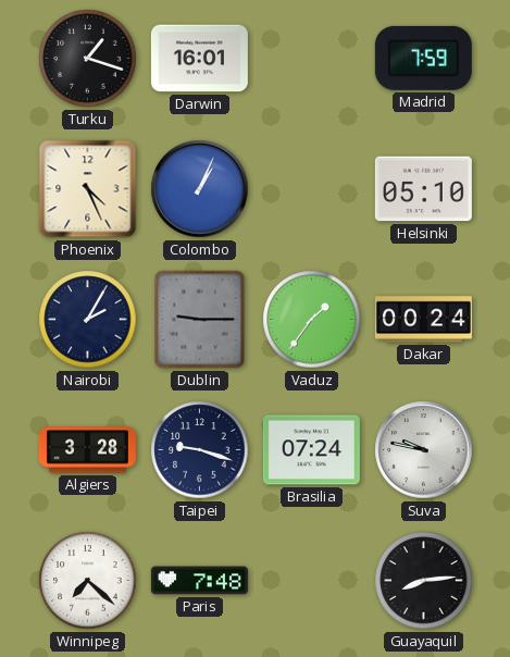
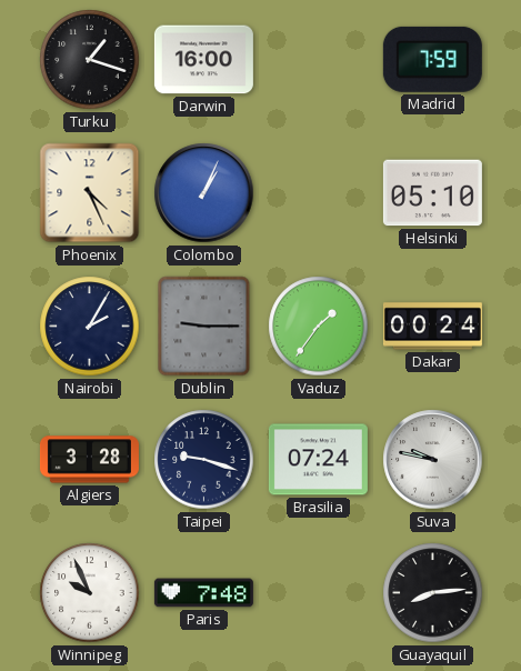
Darwin: 16:01 -> 16:00
Winnipeg: 7:22 -> 9:56
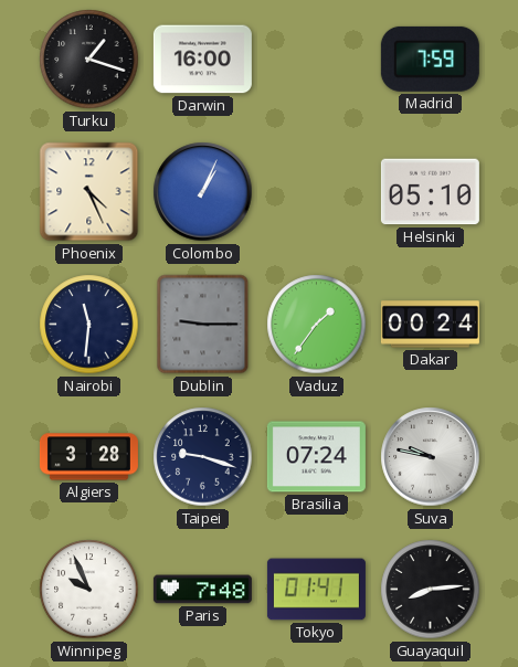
Nairobi: 2:05 -> 11:31
Tokyo: none -> 01:41
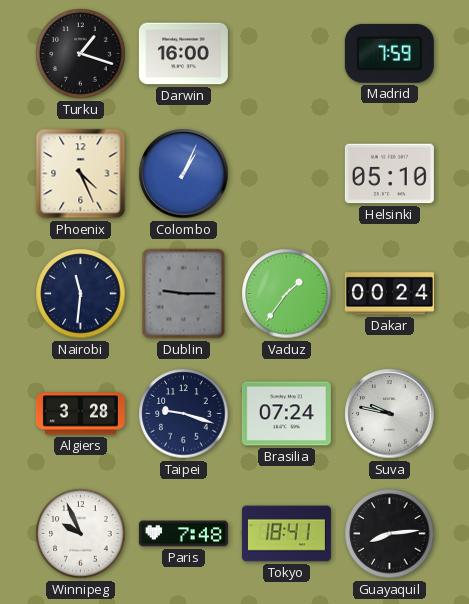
Tokyo: 01:41 -> 18:41
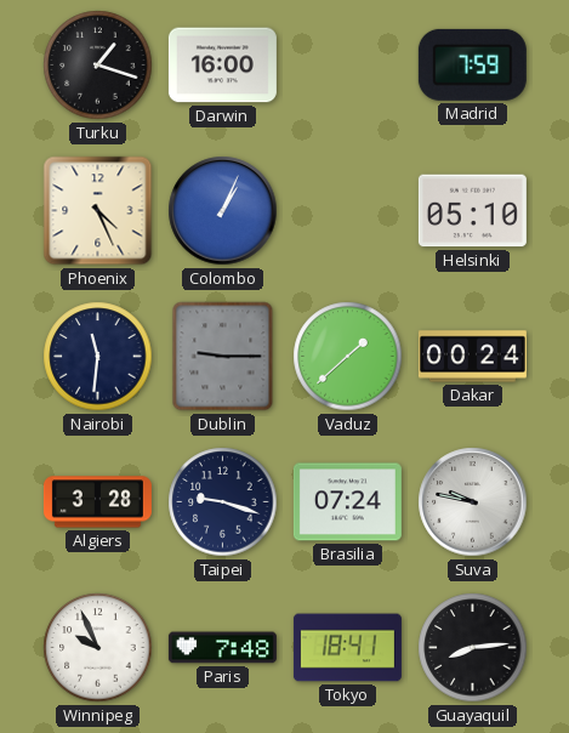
Vaduz: 1:36 -> 1:38
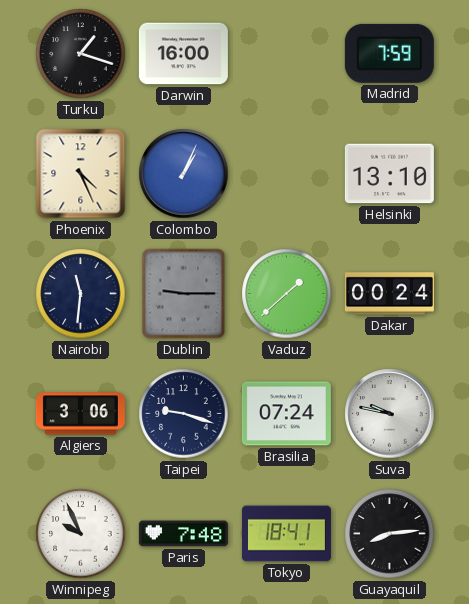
Helsinki: 05:10 -> 13:10
Algiers: 3:28 -> 3:06
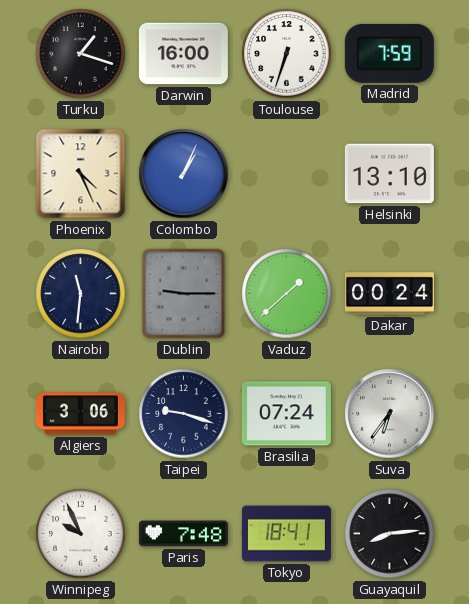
Toulouse: none -> 6:33
Suva: 9:47 -> 6:36
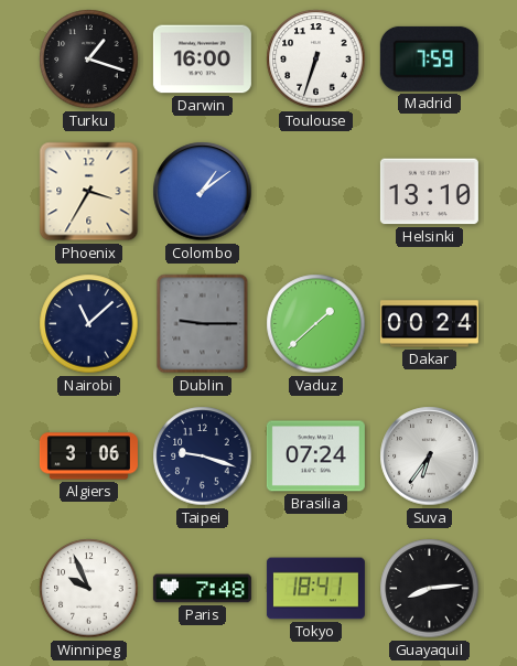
Phoenix: 4:26 -> 3:35
Colombo: 1:04 -> 1:09
Nairobi: 11:31 -> 11:08
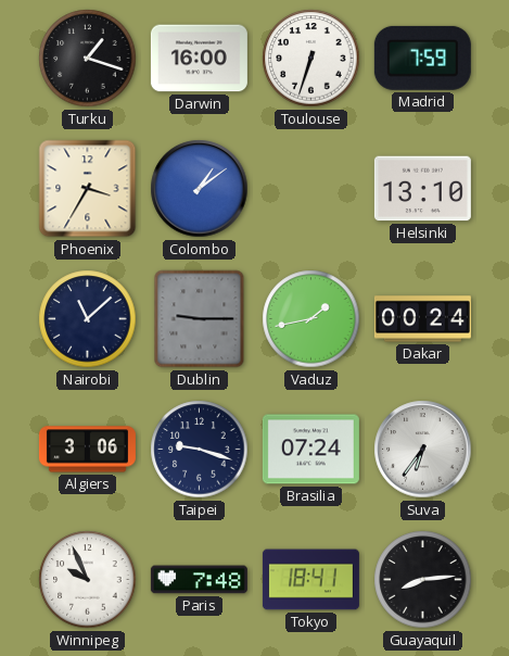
Vaduz: 1:38 -> 1:43
